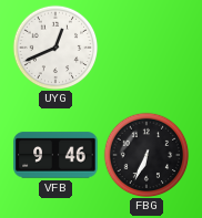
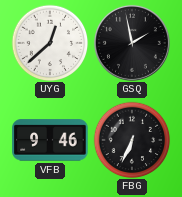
UYG: 12:41 -> 12:38
GSQ: none -> 1:58
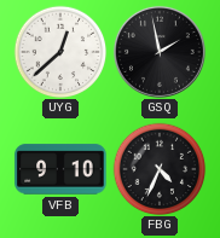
VFB: 9:46 -> 9:10
FBG: 6:34 -> 4:34
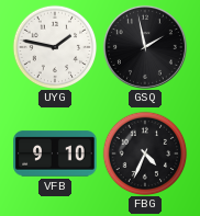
UYG: 12:38 -> 1:47
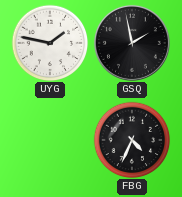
VFB: 9:10 -> none
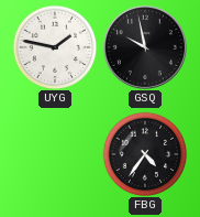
GSQ: 1:58 -> 9:58
FBG: 4:34 -> 4:36
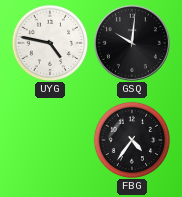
UYG: 1:47 -> 4:47
GSQ: 9:58 -> 10:01
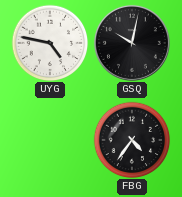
GSQ: 10:01 -> 10:02
